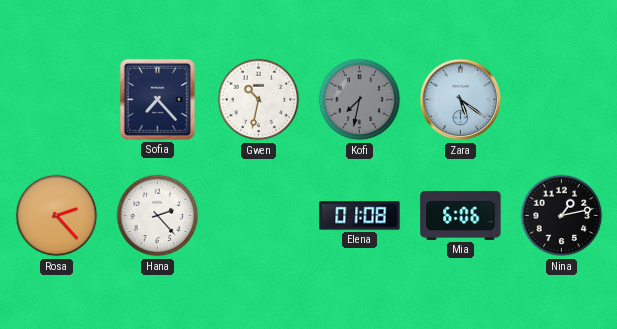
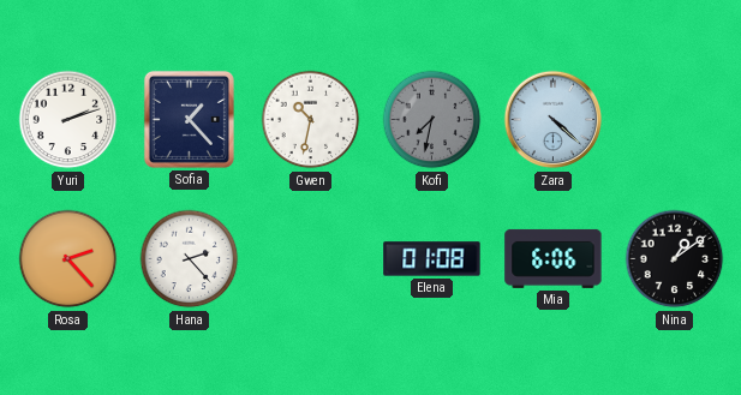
Yuri: none -> 2:12
Sofia: 7:23 -> 1:23
Zara: 5:21 -> 4:22
Nina: 1:13 -> 1:09
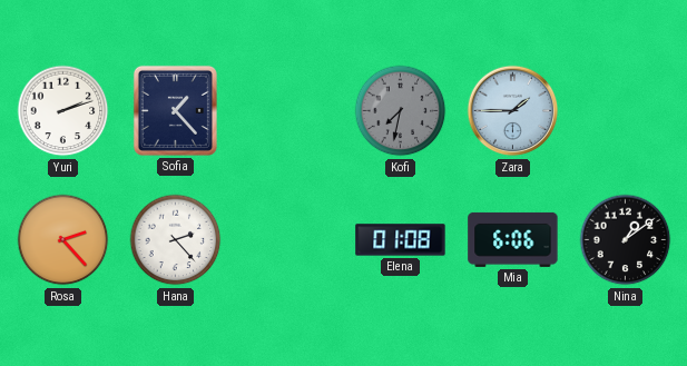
Gwen: 10:32 -> none
Zara: 4:22 -> 1:45
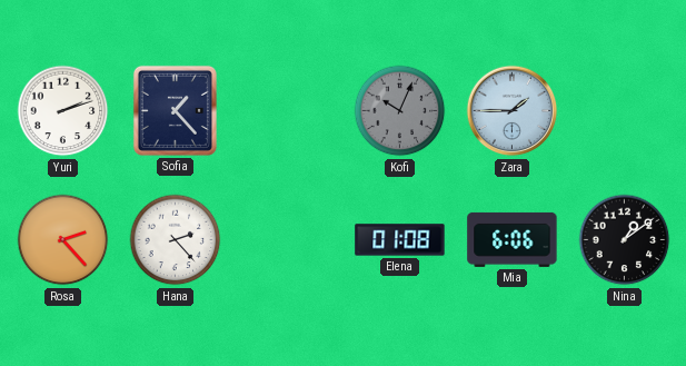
Kofi: 7:32 -> 10:04
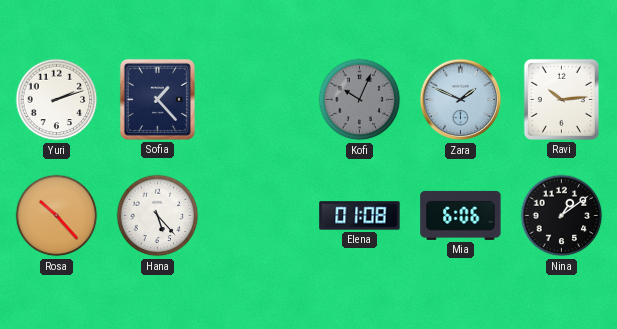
Zara: 1:45 -> 1:49
Ravi: none -> 10:14
Rosa: 2:23 -> 10:23
Hana: 2:23 -> 5:23
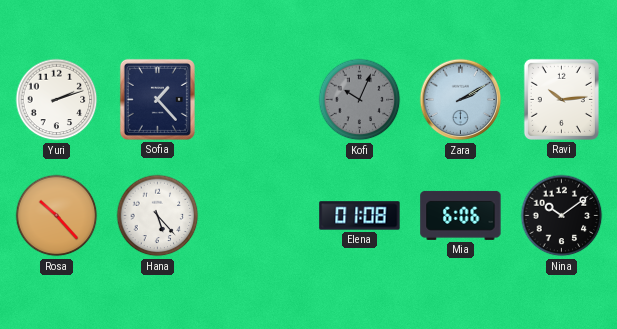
Zara: 1:49 -> 2:10
Nina: 1:09 -> 10:09
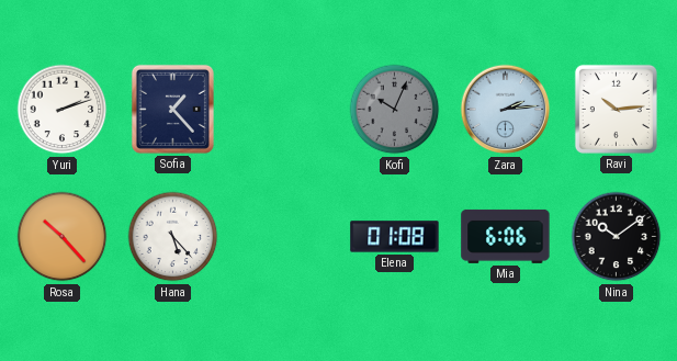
Zara: 2:10 -> 2:14
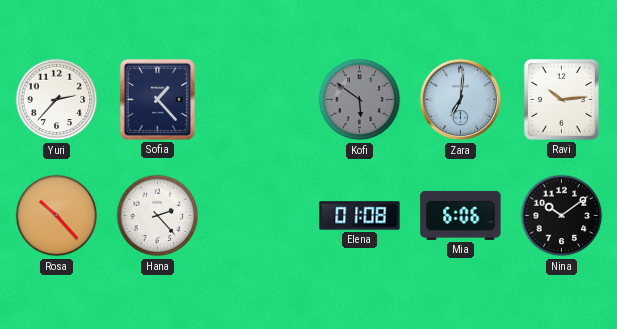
Yuri: 2:12 -> 2:37
Kofi: 10:04 -> 5:51
Zara: 2:14 -> 7:01
Hana: 5:23 -> 2:23
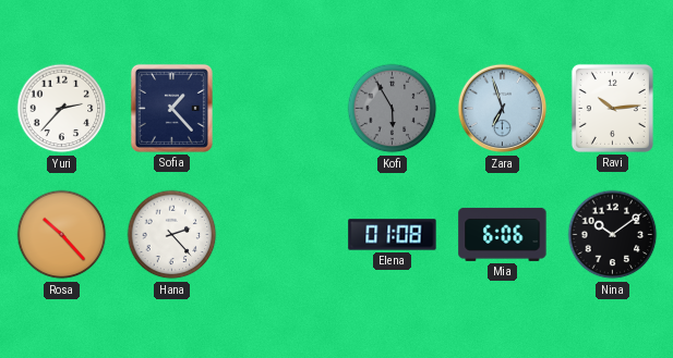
Kofi: 5:51 -> 5:55
Zara: 7:01 -> 6:57
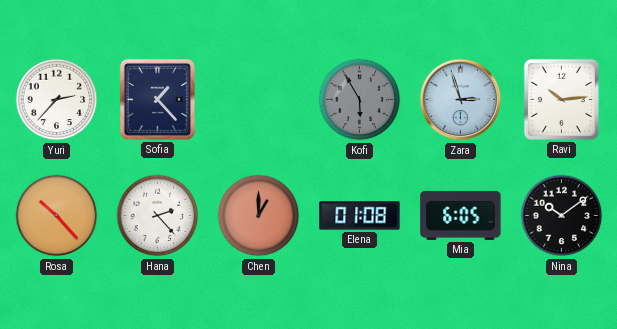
Zara: 6:57 -> 2:57
Chen: none -> 1:00
Mia: 6:06 -> 6:05
